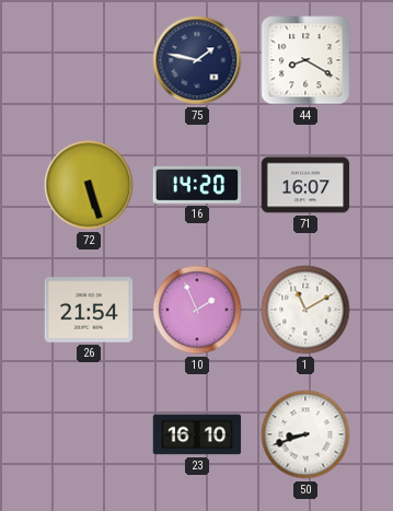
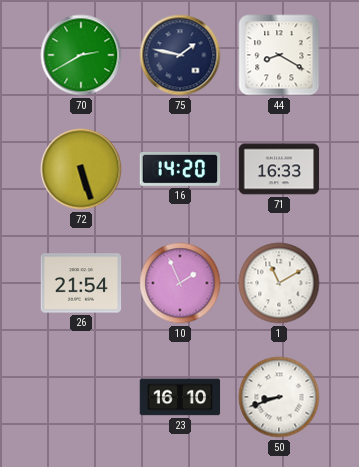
70: none -> 2:40
71: 16:07 -> 16:33
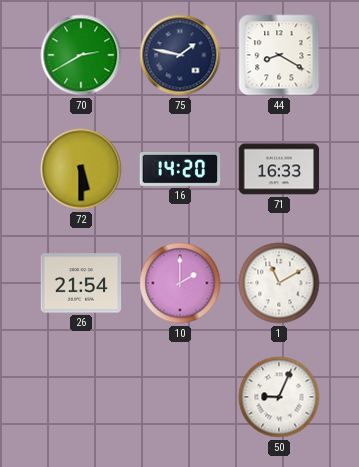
72: 5:27 -> 5:30
10: 1:56 -> 2:00
23: 16:10 -> none
50: 8:42 -> 9:04
